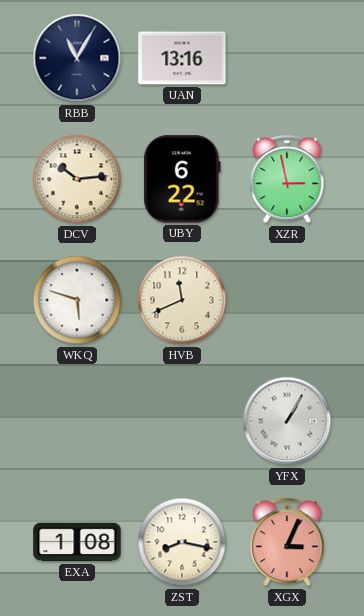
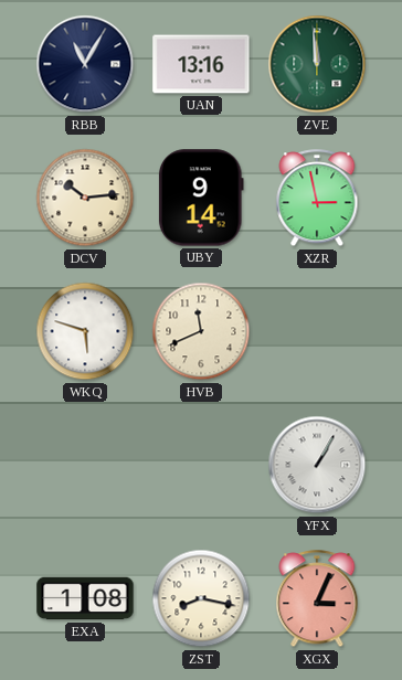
ZVE: none -> 11:59
UBY: 6:22 -> 9:14
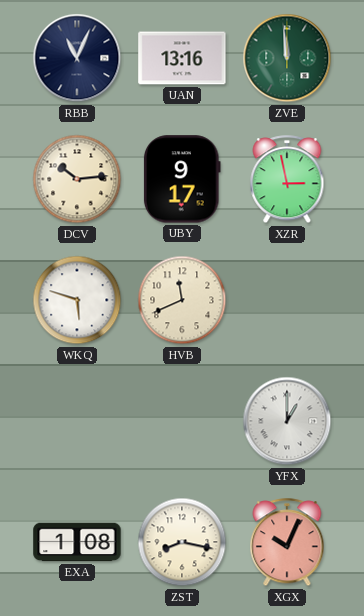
RBB: 11:05 -> 11:04
UBY: 9:14 -> 9:17
YFX: 1:05 -> 1:00
XGX: 3:04 -> 10:04
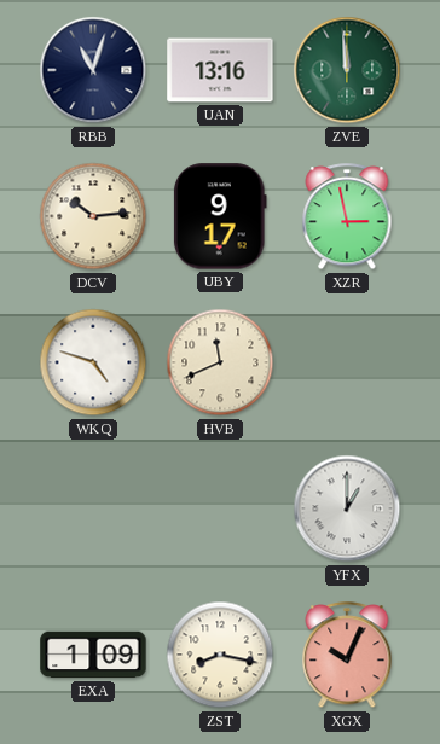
RBB: 11:04 -> 11:03
WKQ: 5:48 -> 4:48
EXA: 1:08 -> 1:09
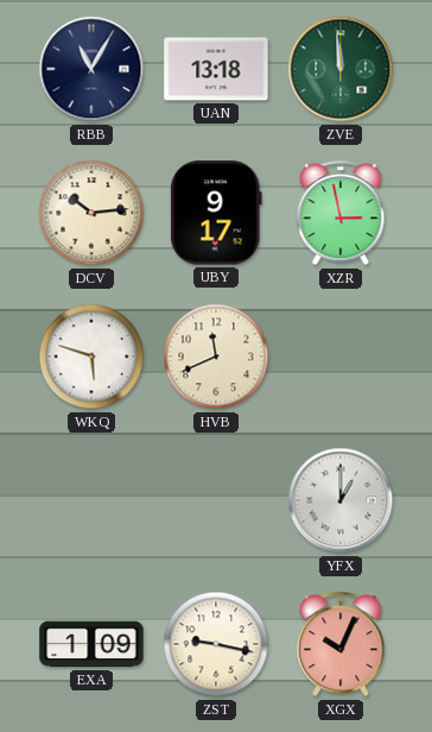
RBB: 11:03 -> 11:05
UAN: 13:16 -> 13:18
WKQ: 4:48 -> 5:48
ZST: 8:17 -> 9:17
